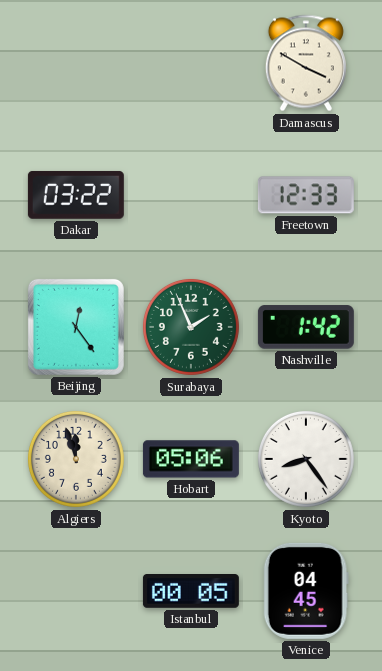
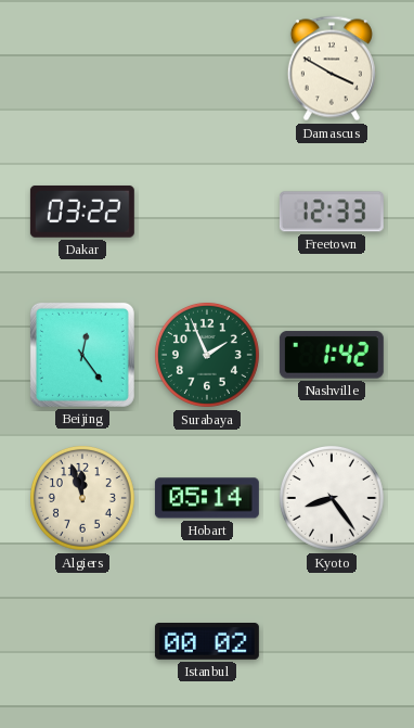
Hobart: 05:06 -> 05:14
Istanbul: 00:05 -> 00:02
Venice: 04:45 -> none
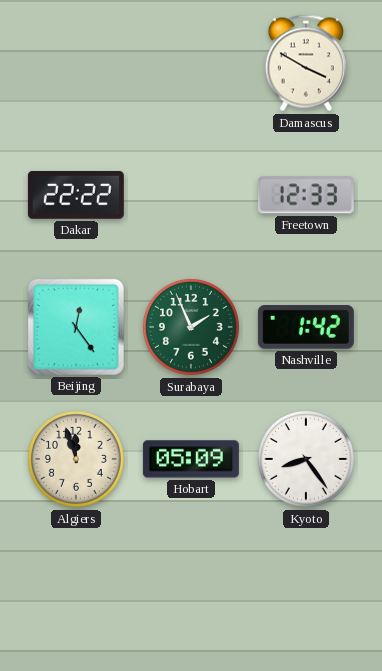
Dakar: 03:22 -> 22:22
Hobart: 05:14 -> 05:09
Istanbul: 00:02 -> none
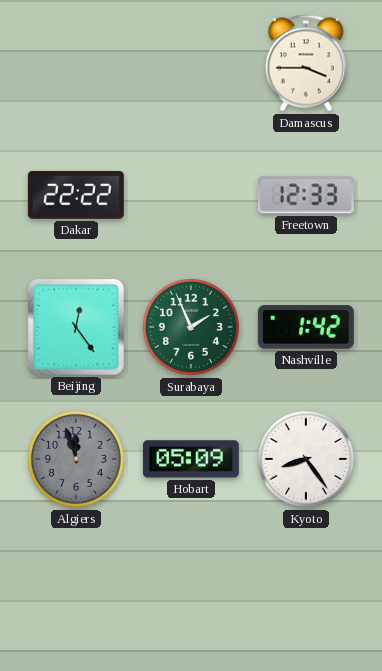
Damascus: 3:50 -> 3:45
Algiers dial: cream -> grey
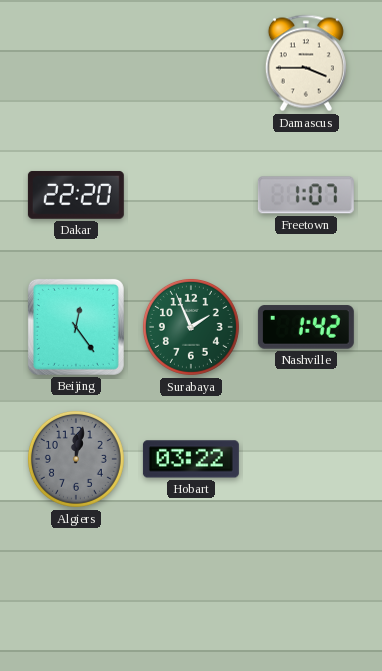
Dakar: 22:22 -> 22:20
Freetown: 12:33 -> 1:07
Algiers: 11:57 -> 12:02
Hobart: 05:09 -> 03:22
Kyoto: 8:24 -> none
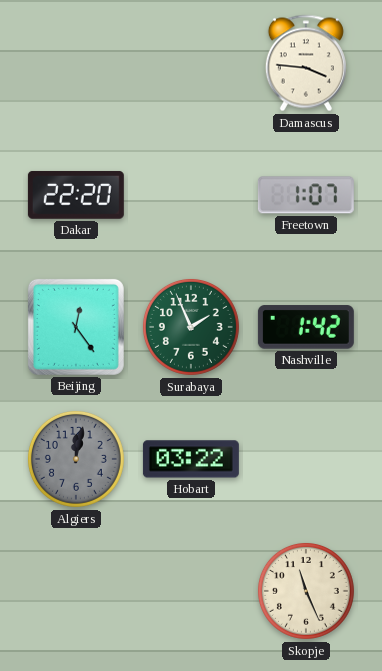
Damascus: 3:45 -> 3:46
Skopje: none -> 11:26
